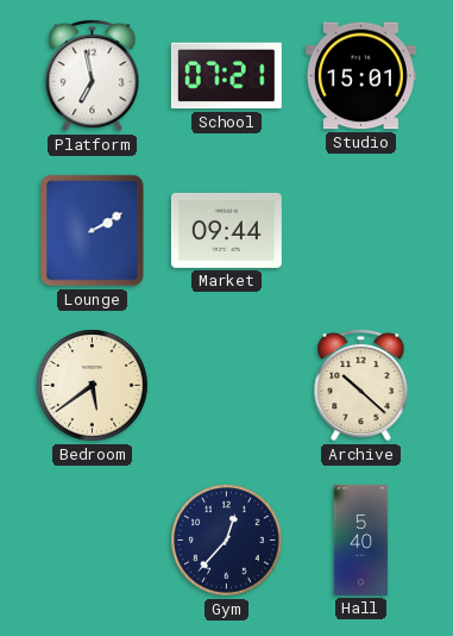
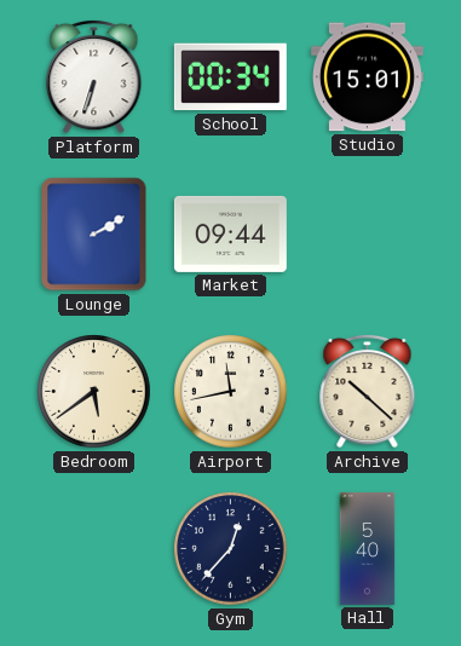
Platform: 6:58 -> 6:33
School: 07:21 -> 00:34
Airport: none -> 11:43
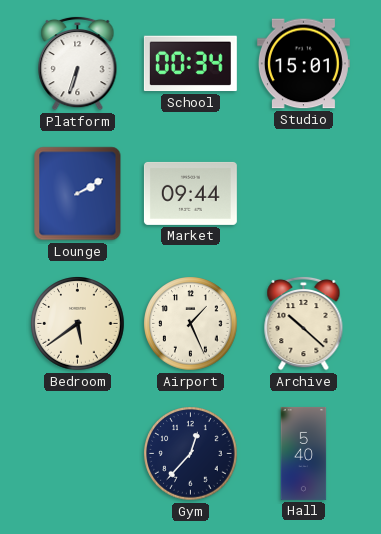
Airport: 11:43 -> 1:26
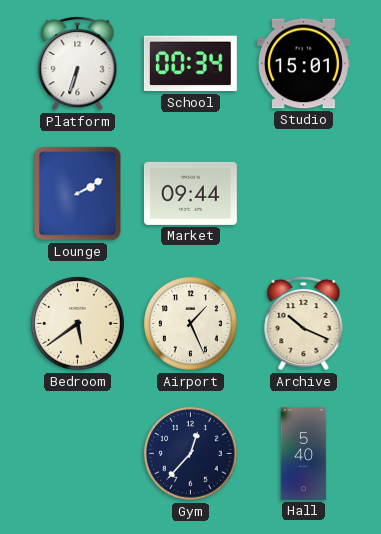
Archive: 10:22 -> 10:19
